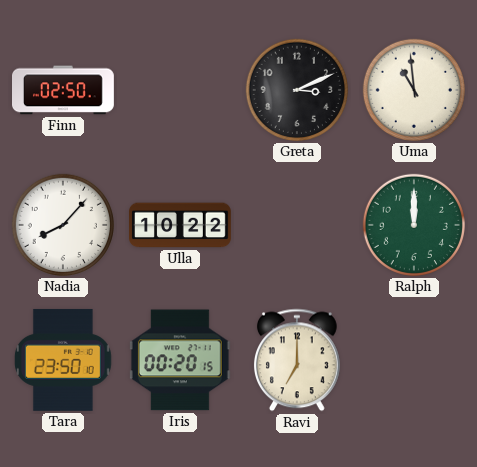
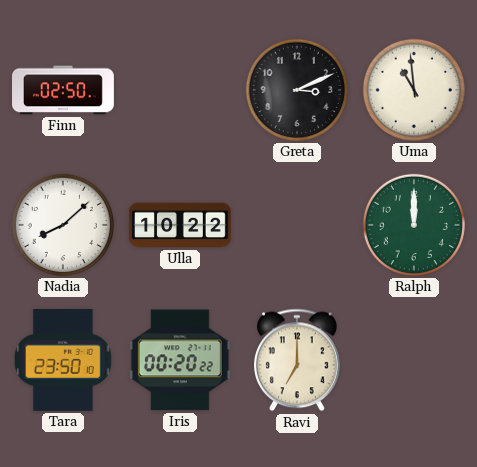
Nadia: 8:07 -> 8:08
Iris: 00:20:15 -> 00:20:22
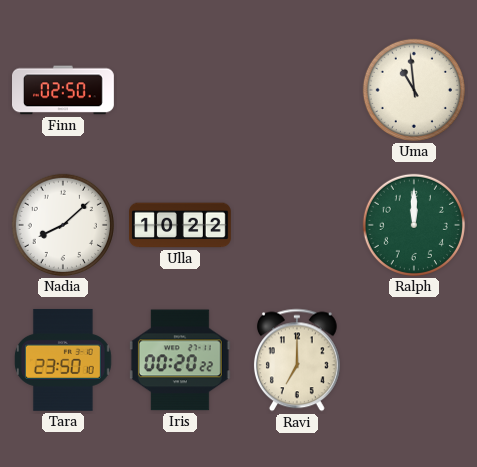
Greta: 3:11 -> none
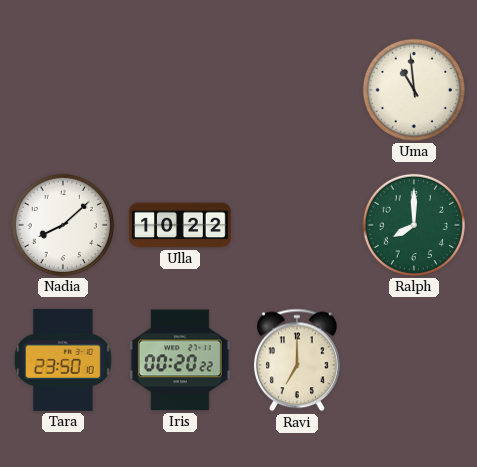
Finn: 02:50 -> none
Ralph: 12:00 -> 8:00
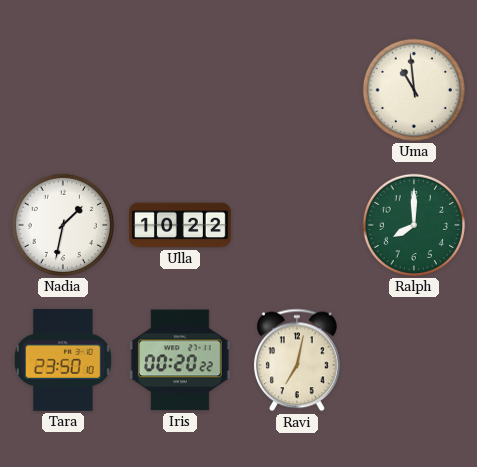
Nadia: 8:08 -> 1:32
Ravi: 7:00 -> 7:02
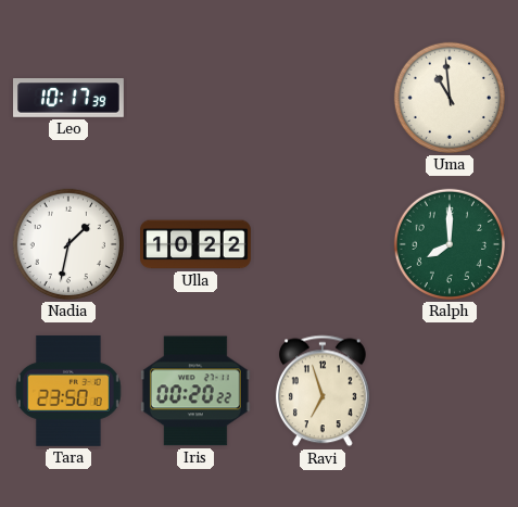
Leo: none -> 10:17
Ravi: 7:02 -> 6:57
